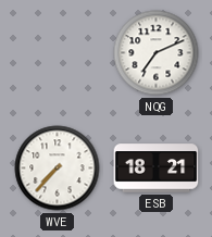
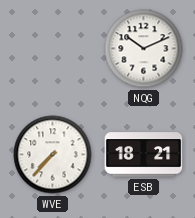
NQG: 7:11 -> 10:11
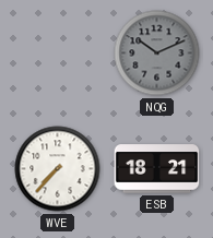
NQG dial: white -> grey
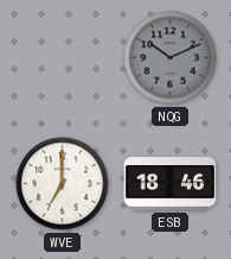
WVE: 7:37 -> 7:00
ESB: 18:21 -> 18:46
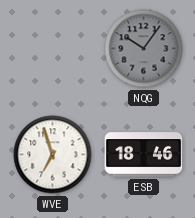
NQG: 10:11 -> 10:06
WVE: 7:00 -> 6:57
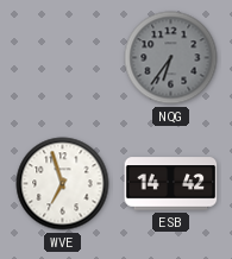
NQG: 10:06 -> 6:36
ESB: 18:46 -> 14:42
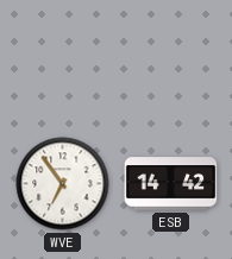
NQG: 6:36 -> none
WVE: 6:57 -> 6:54
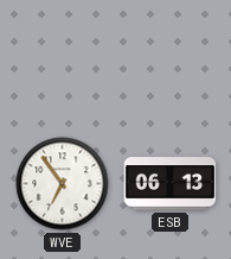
ESB: 14:42 -> 06:13
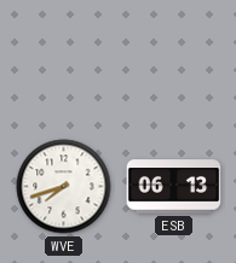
WVE: 6:54 -> 7:42
